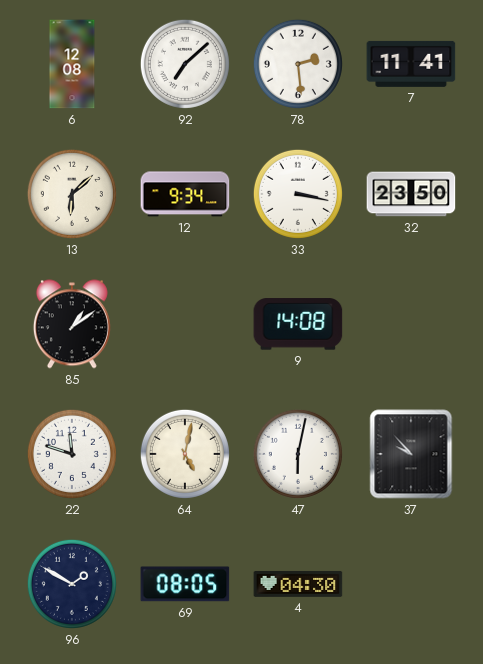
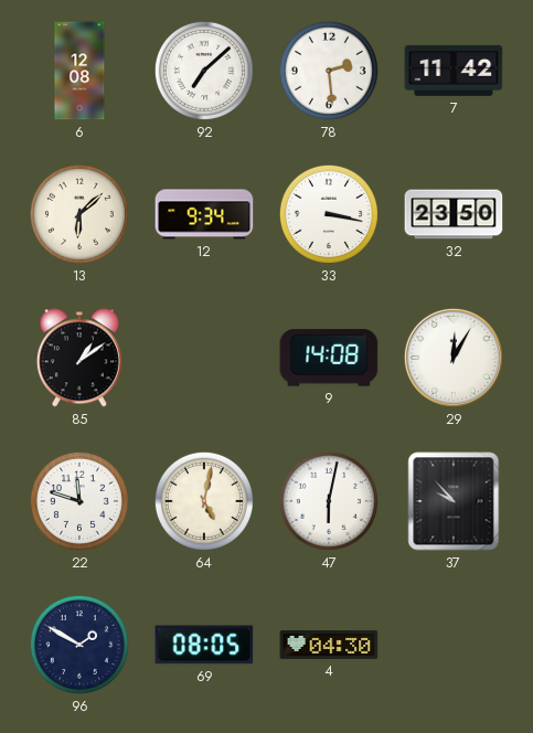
7: 11:41 -> 11:42
29: none -> 12:05
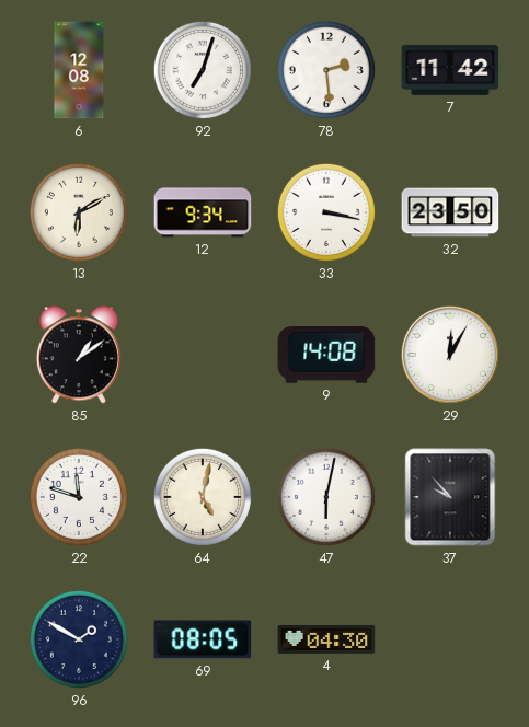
92: 7:08 -> 7:03
13: 6:08 -> 6:10
